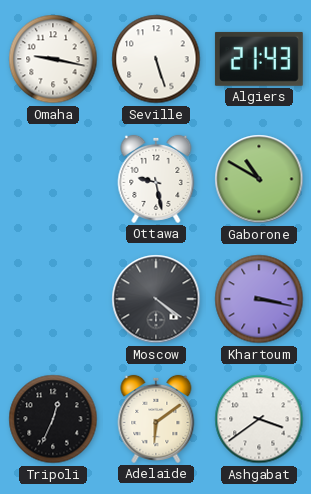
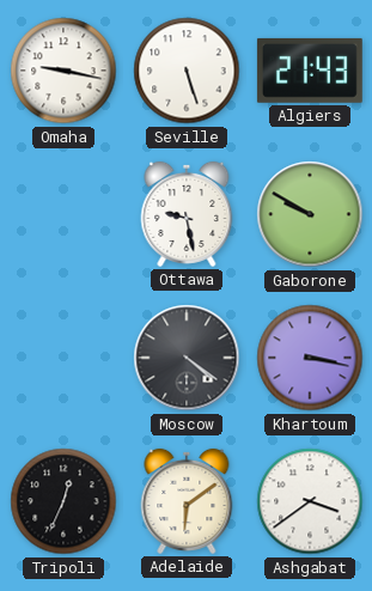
Gaborone: 10:50 -> 9:50
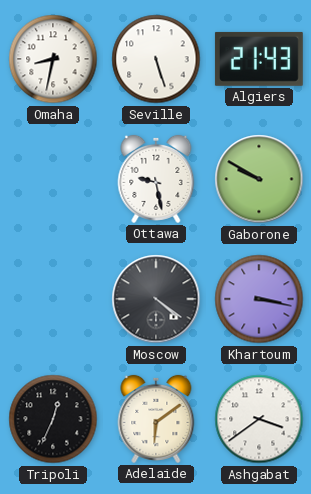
Omaha: 9:17 -> 8:32
